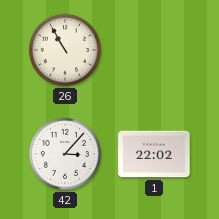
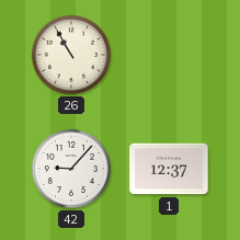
42: 3:07 -> 9:07
1: 22:02 -> 12:37
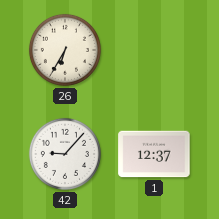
26: 10:55 -> 6:35
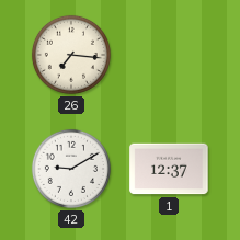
26: 6:35 -> 7:16
42: 9:07 -> 9:10
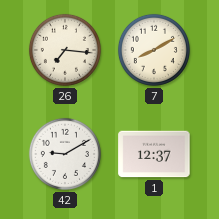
7: none -> 8:10
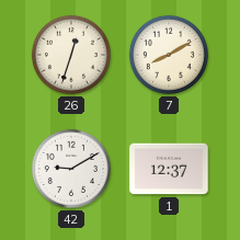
26: 7:16 -> 12:33
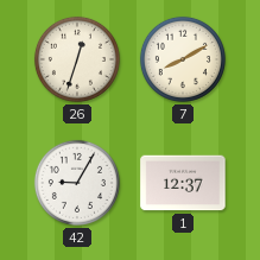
42: 9:10 -> 9:05
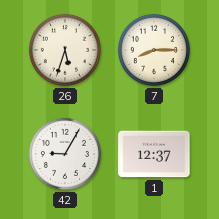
26: 12:33 -> 5:33
7: 8:10 -> 8:15
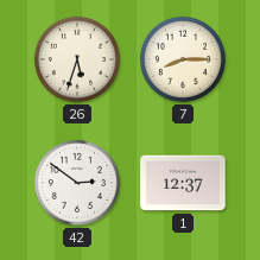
42: 9:05 -> 2:51
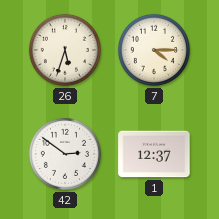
7: 8:15 -> 4:15
